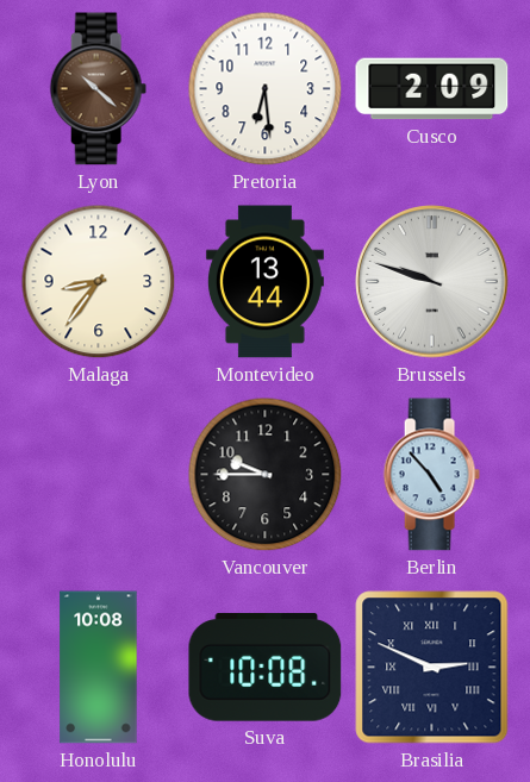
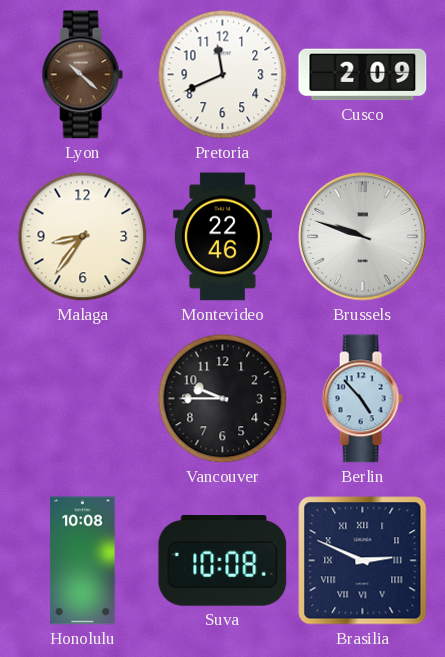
Pretoria: 6:29 -> 11:41
Montevideo: 13:44 -> 22:46
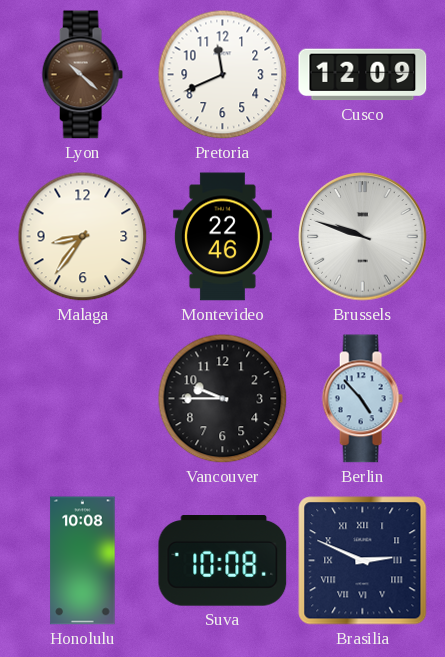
Cusco: 2:09 -> 12:09
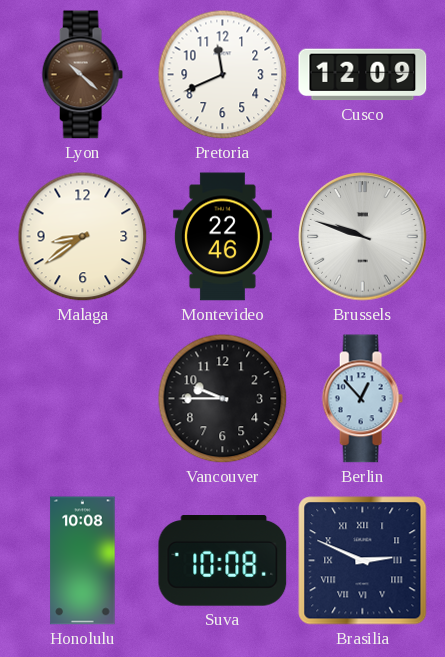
Malaga: 8:36 -> 8:39
Berlin: 4:53 -> 12:53
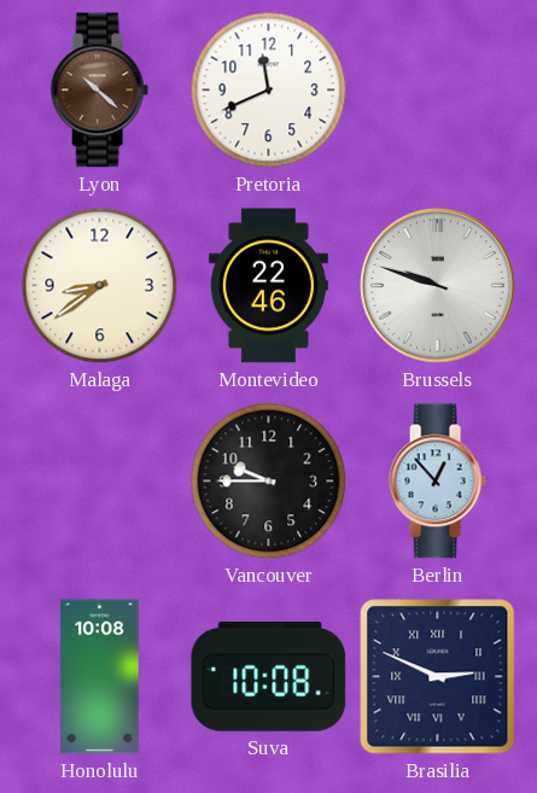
Cusco: 12:09 -> none
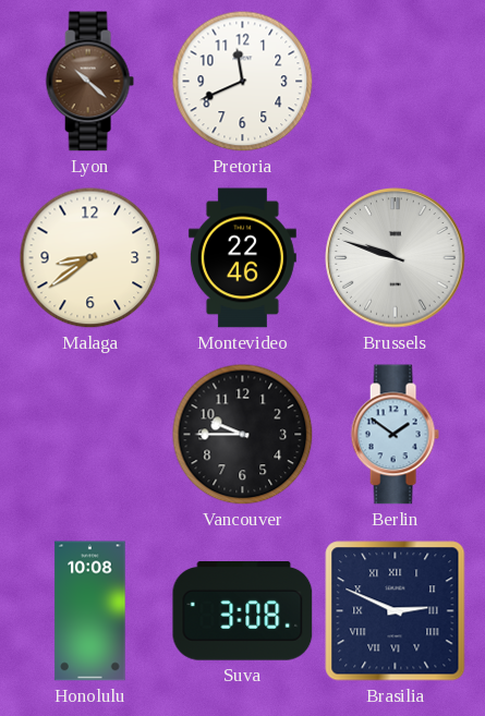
Berlin: 12:53 -> 1:51
Suva: 10:08 -> 3:08
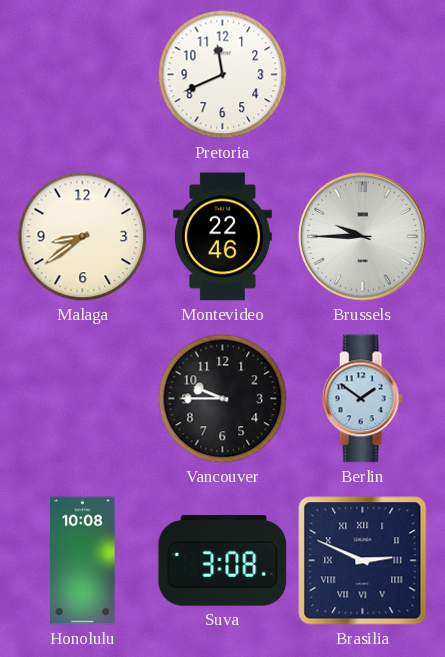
Lyon: 10:22 -> none
Brussels: 9:48 -> 9:45
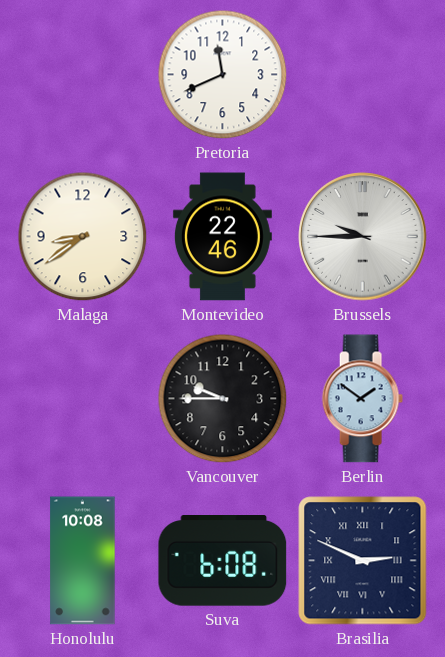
Suva: 3:08 -> 6:08
